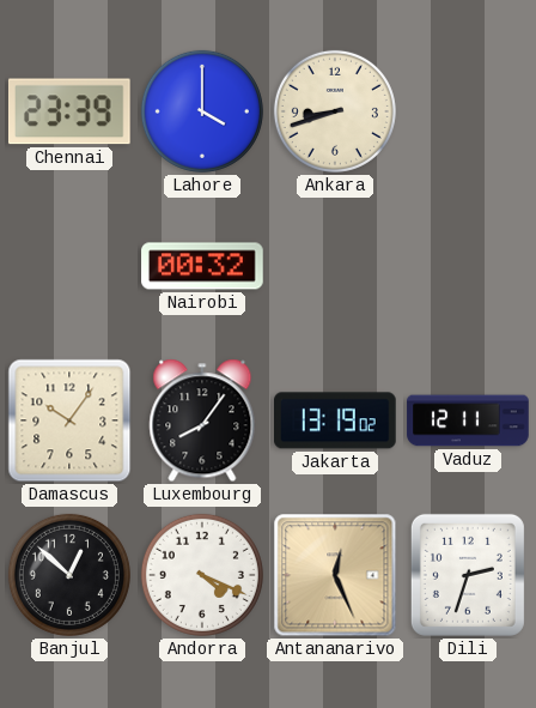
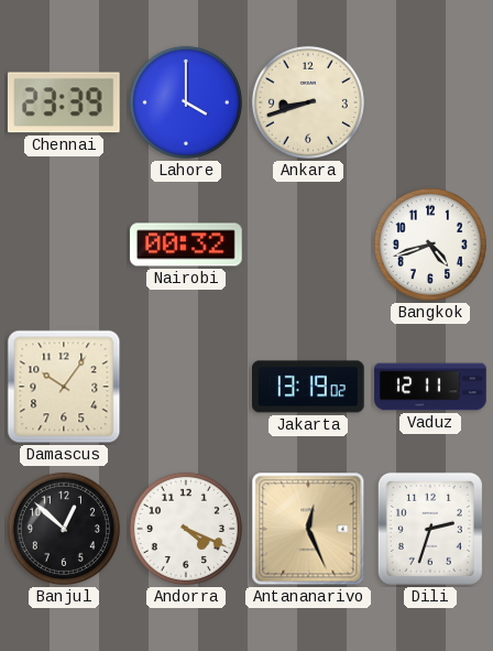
Bangkok: none -> 4:42
Luxembourg: 8:06 -> none
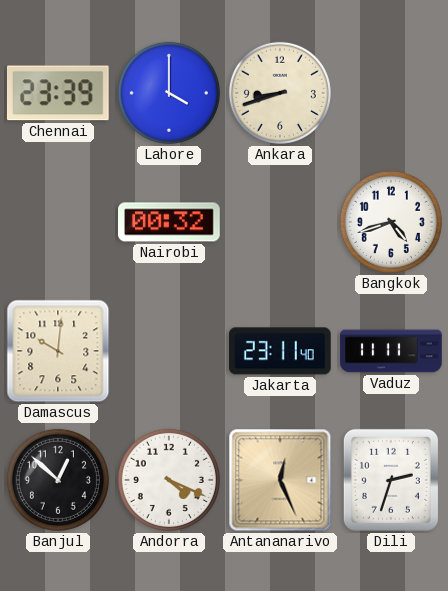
Damascus: 10:06 -> 10:01
Jakarta: 13:19 -> 23:11
Vaduz: 12:11 -> 11:11
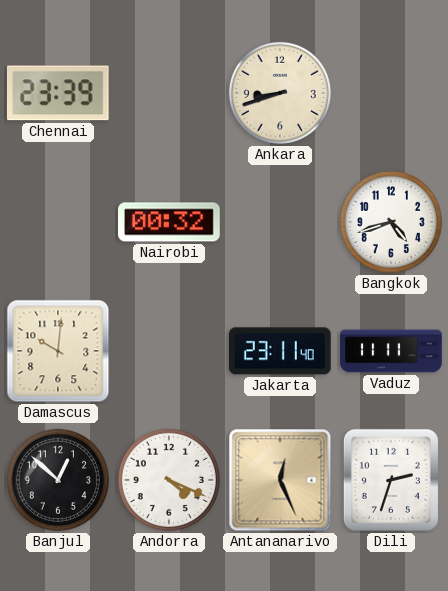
Lahore: 4:00 -> none
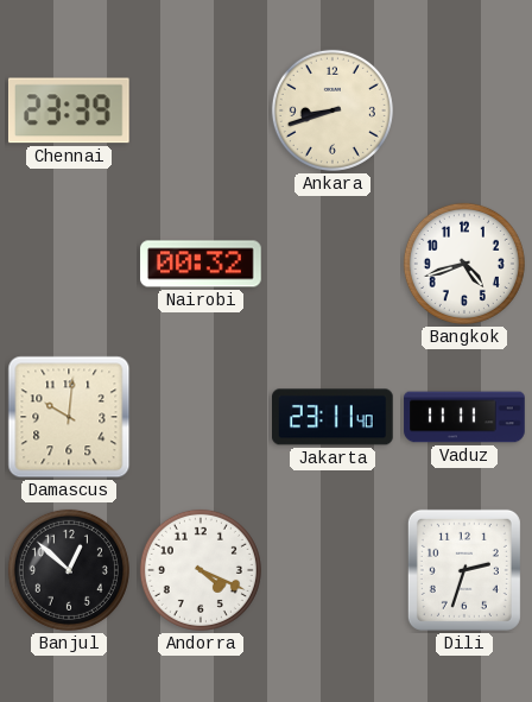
Antananarivo: 12:26 -> none
